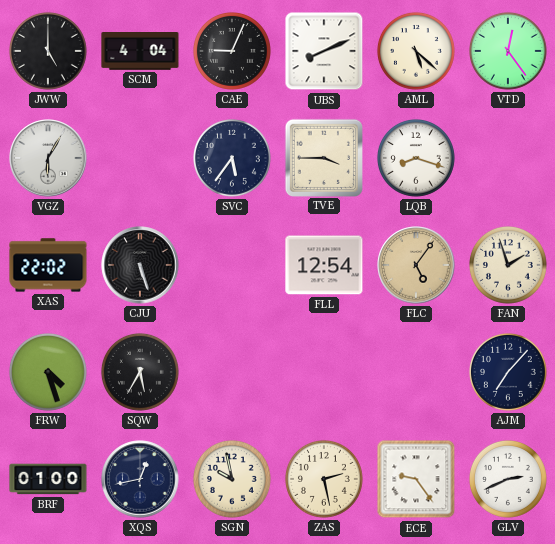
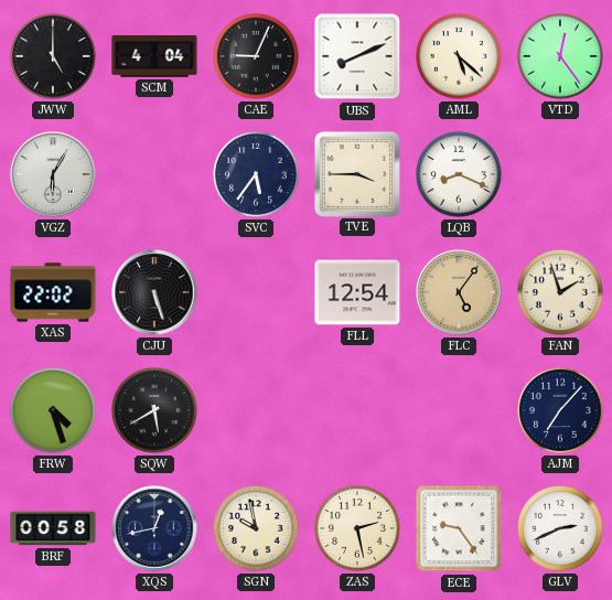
LQB: 8:18 -> 8:19
SQW: 5:35 -> 5:40
BRF: 01:00 -> 00:58
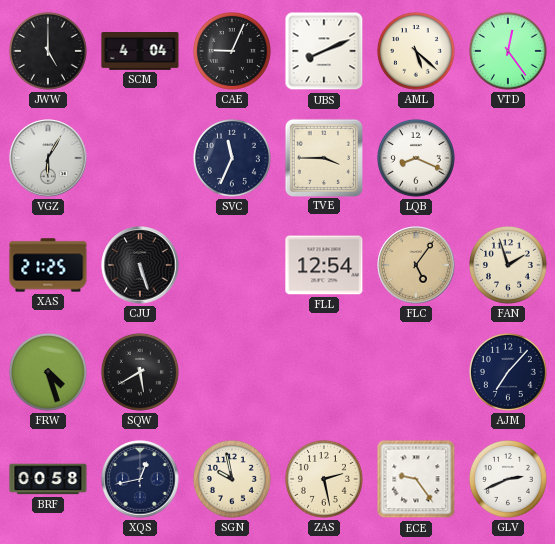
SVC: 5:36 -> 11:34
XAS: 22:02 -> 21:25
